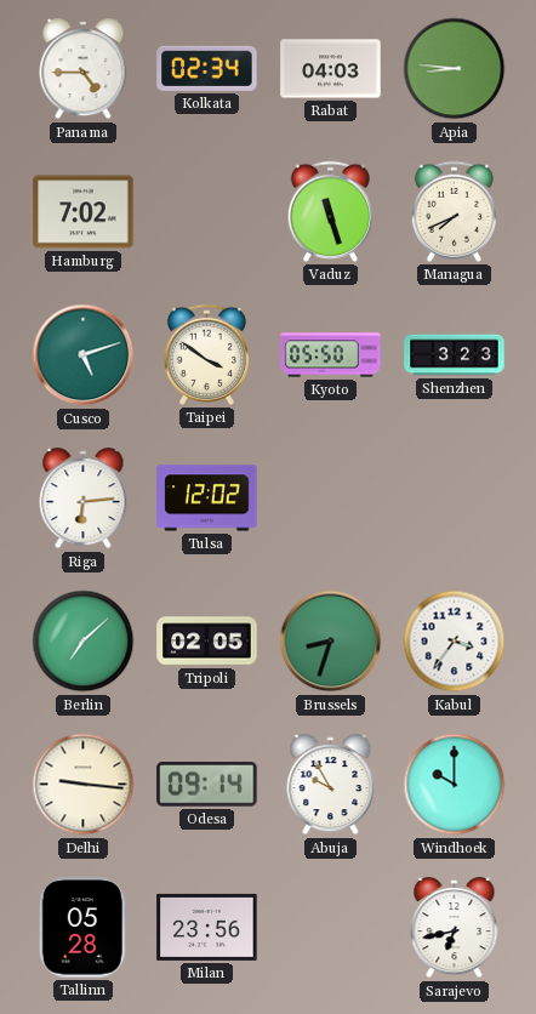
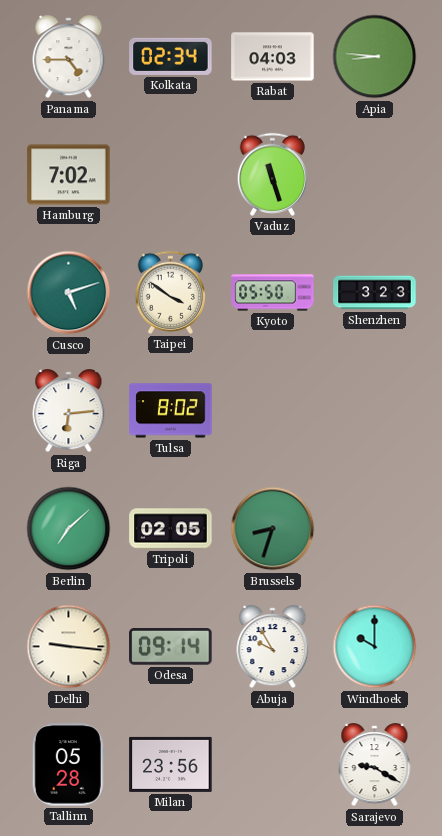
Managua: 7:41 -> none
Tulsa: 12:02 -> 8:02
Kabul: 3:36 -> none
Sarajevo: 6:43 -> 9:20
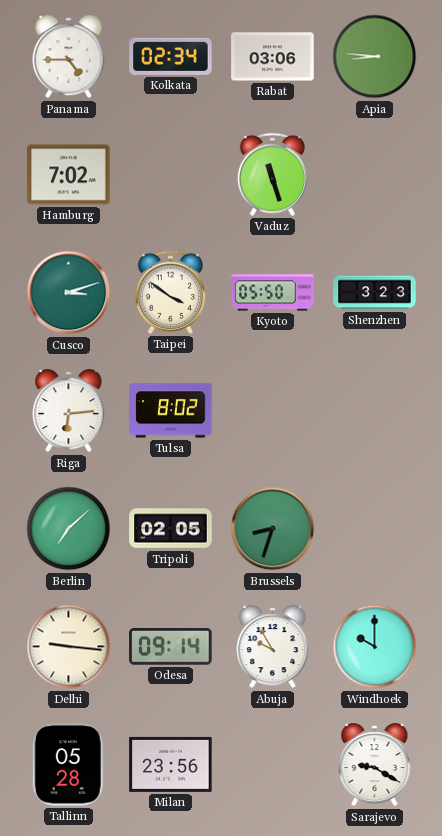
Rabat: 04:03 -> 03:06
Cusco: 5:12 -> 3:12
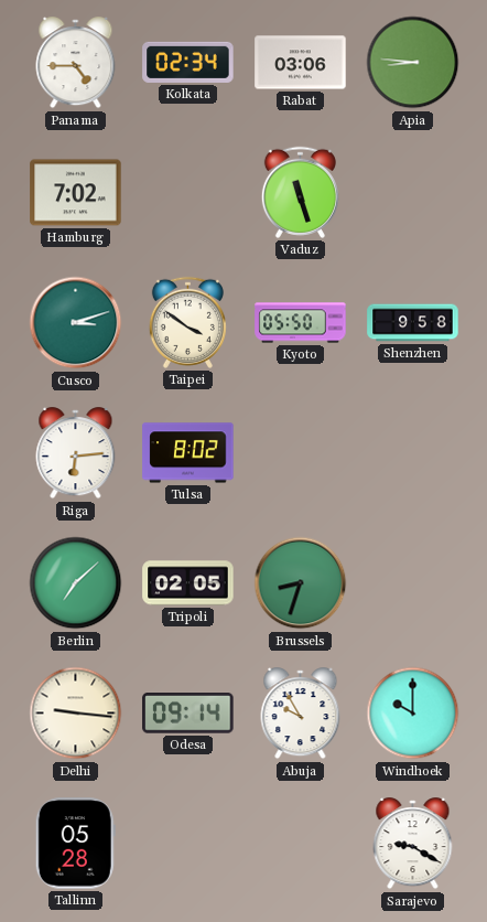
Shenzhen: 3:23 -> 9:58
Milan: 23:56 -> none
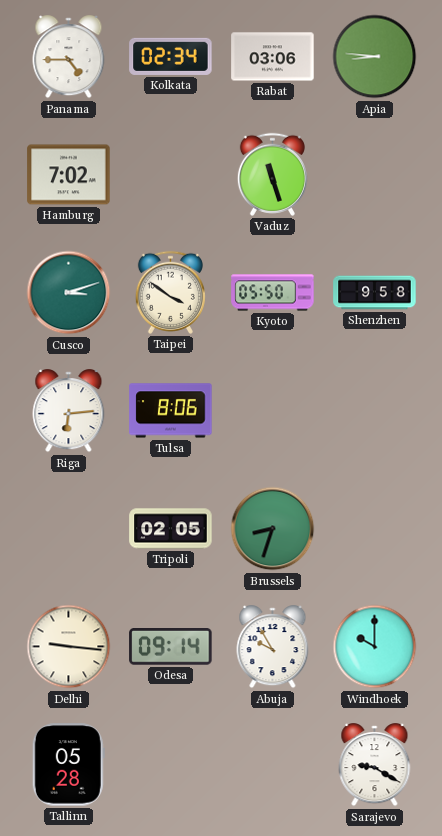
Tulsa: 8:02 -> 8:06
Berlin: 7:08 -> none
